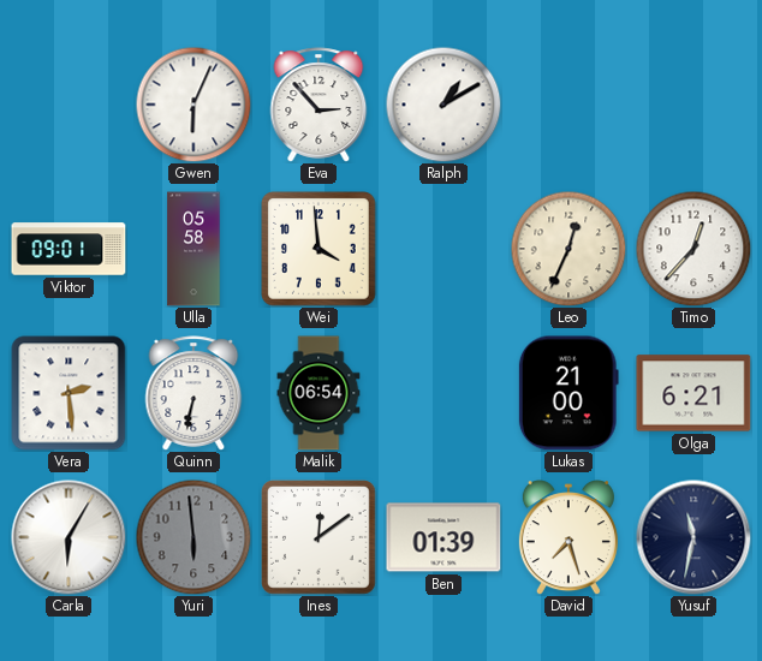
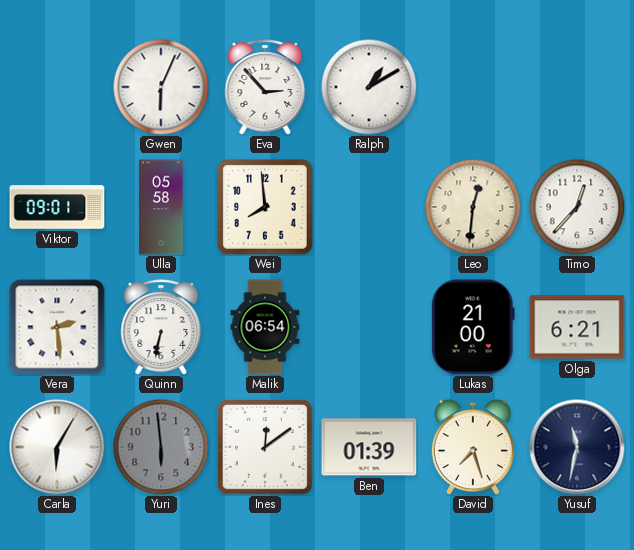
Wei: 3:59 -> 7:59
Leo: 12:34 -> 12:31
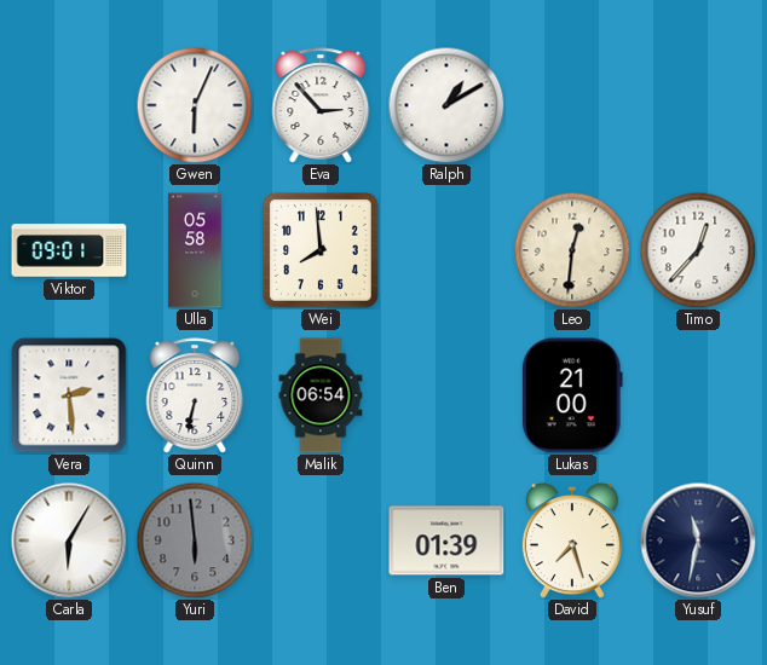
Olga: 6:21 -> none
Ines: 12:09 -> none
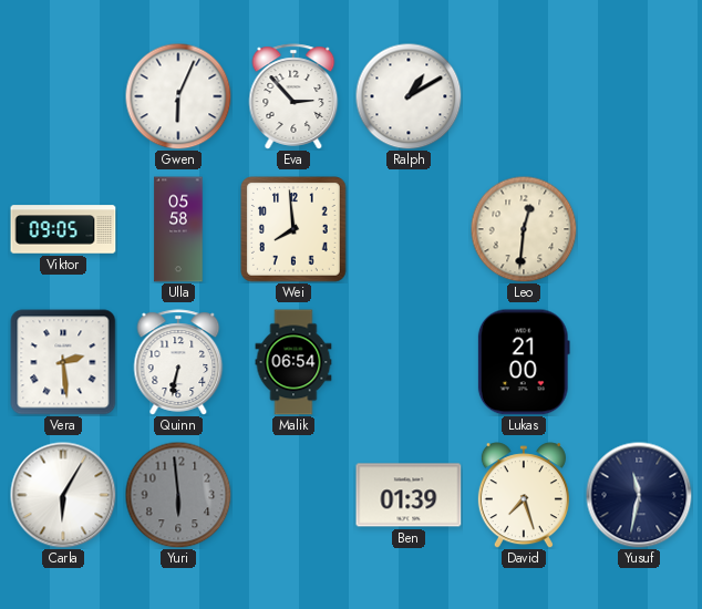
Viktor: 09:01 -> 09:05
Timo: 12:37 -> none
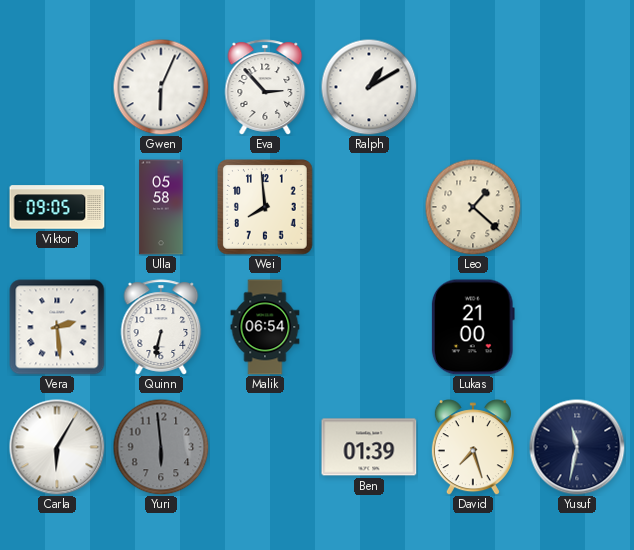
Leo: 12:31 -> 1:22
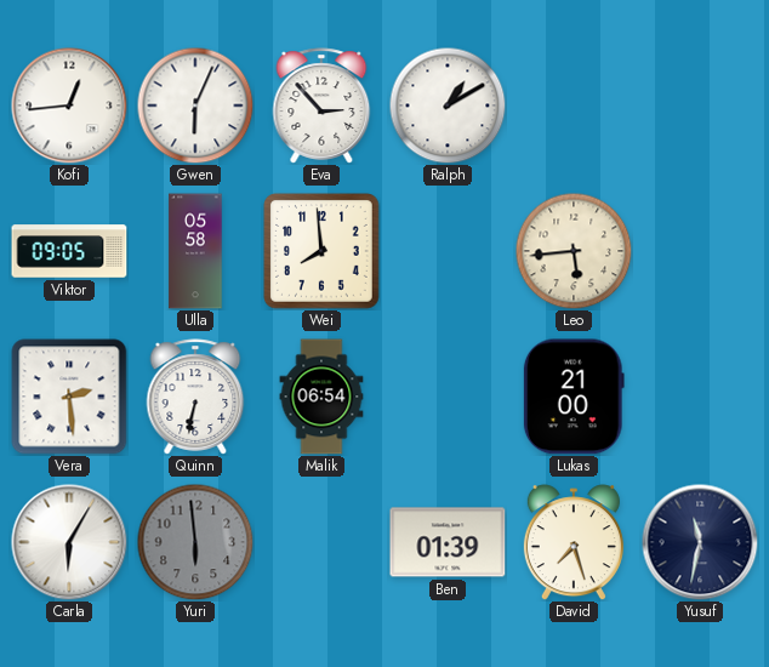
Kofi: none -> 12:44
Leo: 1:22 -> 5:44
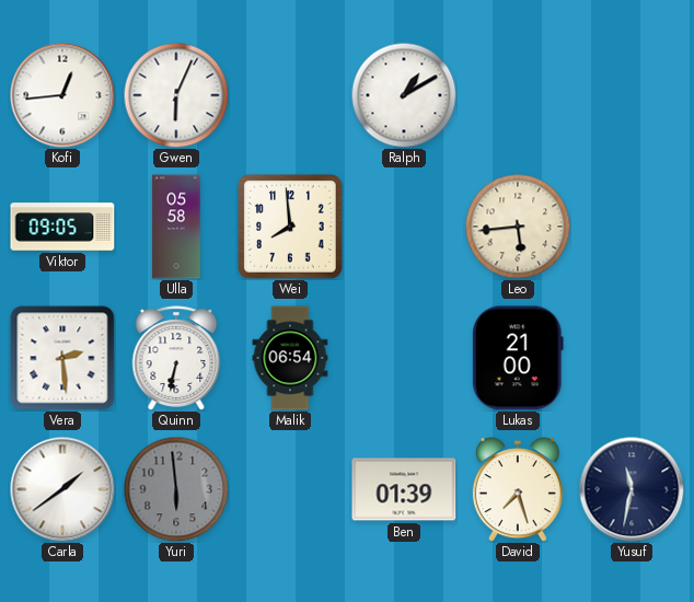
Eva: 2:53 -> none
Carla: 6:05 -> 1:39
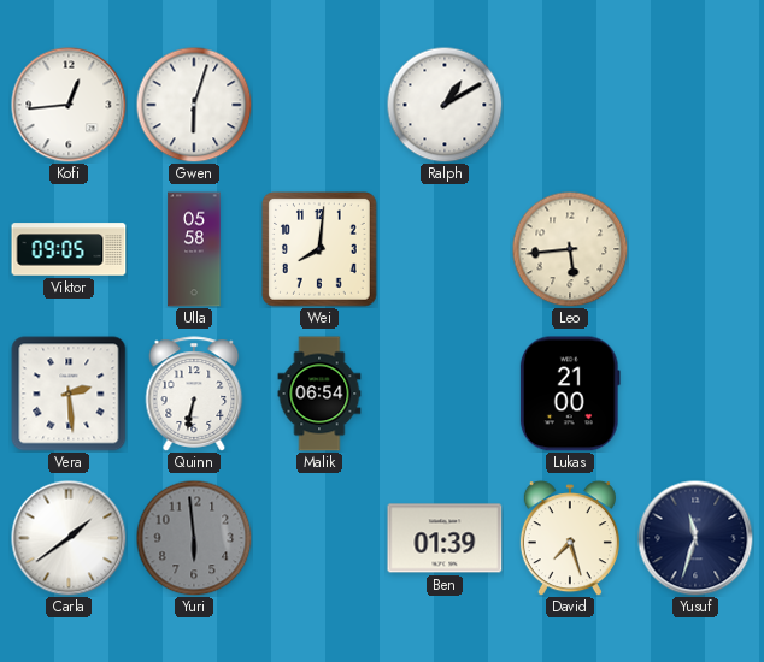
Gwen: 6:04 -> 6:03
Wei: 7:59 -> 8:01
Yusuf: 11:32 -> 11:33
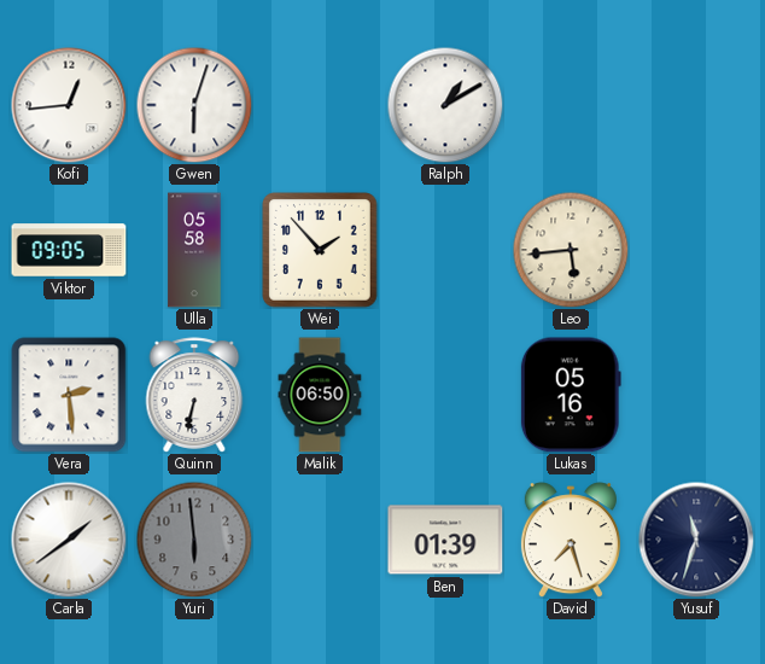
Wei: 8:01 -> 1:53
Malik: 06:54 -> 06:50
Lukas: 21:00 -> 05:16
